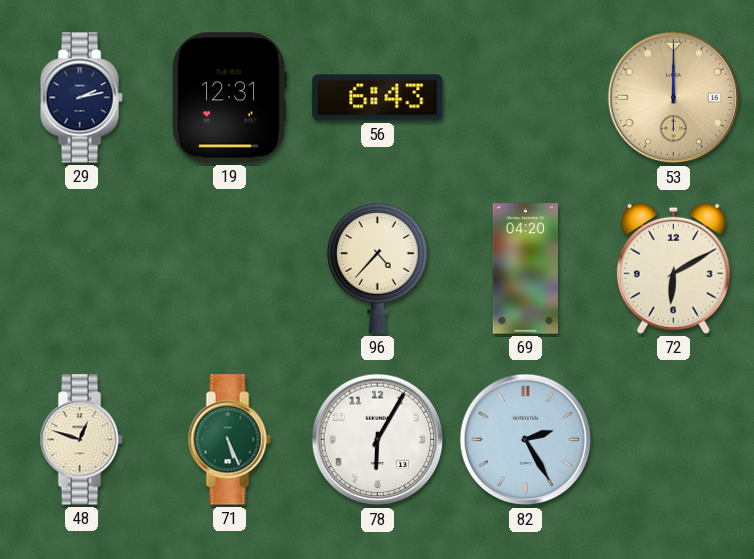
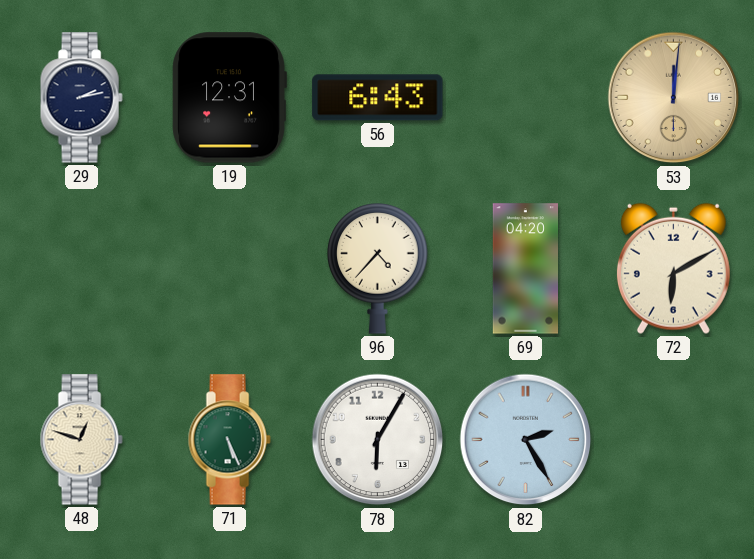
53: 12:00 -> 12:01
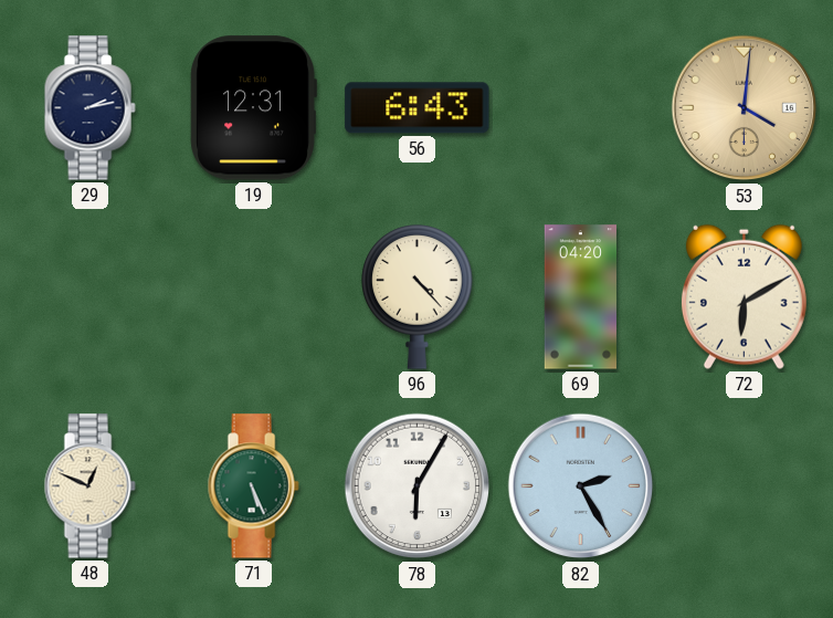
53: 12:01 -> 4:01
96: 4:37 -> 4:23
48: 12:48 -> 12:49
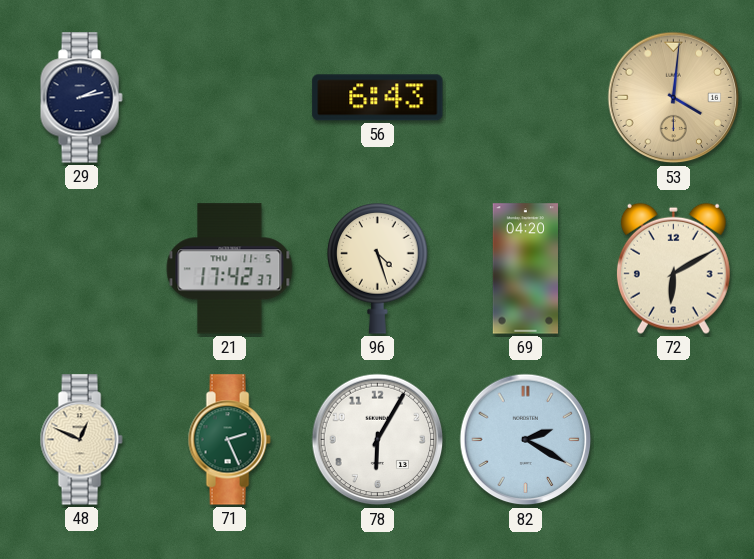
19: 12:31 -> none
21: none -> 17:42
96: 4:23 -> 4:27
71: 5:26 -> 2:26
82: 2:25 -> 2:20
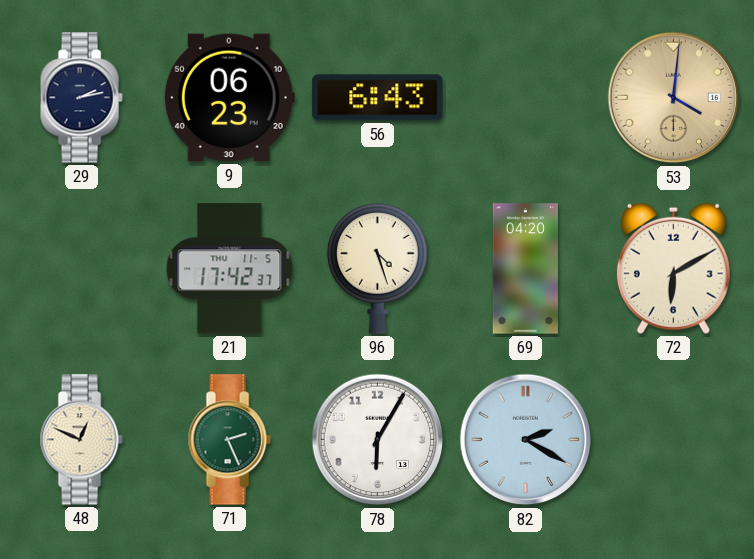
9: none -> 06:23
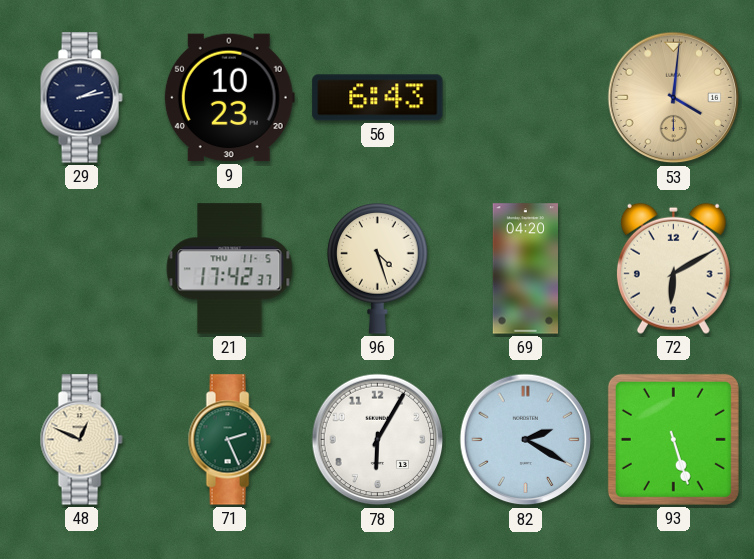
9: 06:23 -> 10:23
93: none -> 5:27
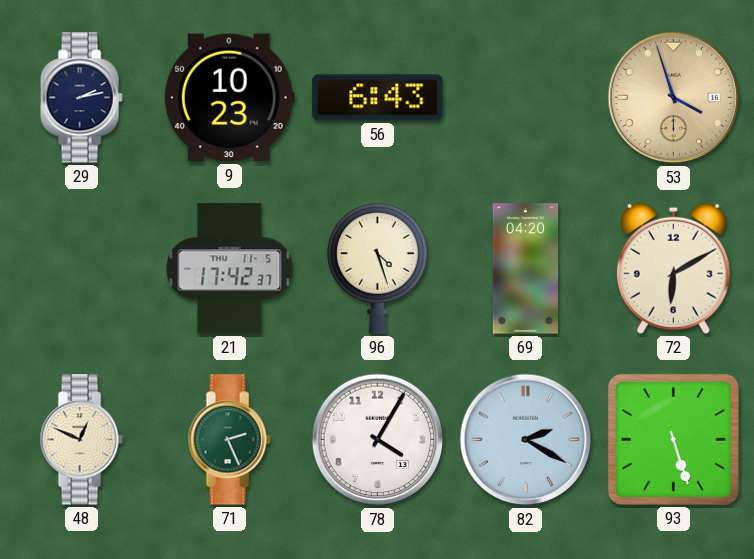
53: 4:01 -> 3:57
78: 6:05 -> 4:05
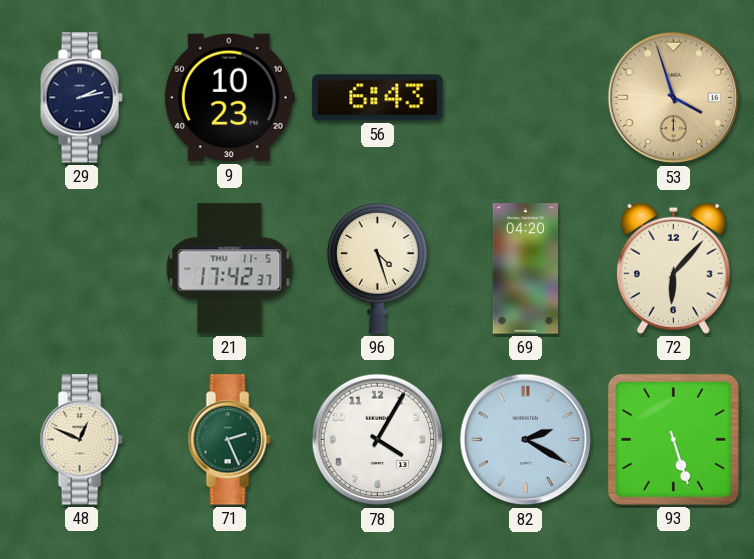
72: 6:10 -> 6:07
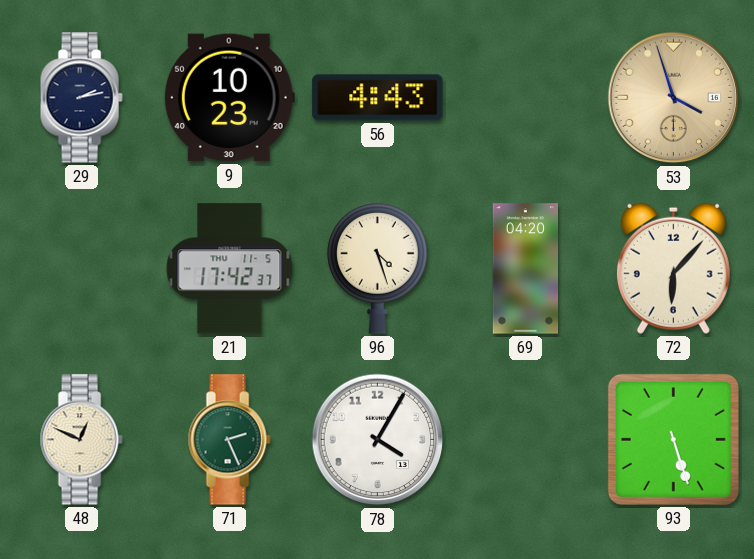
56: 6:43 -> 4:43
82: 2:20 -> none
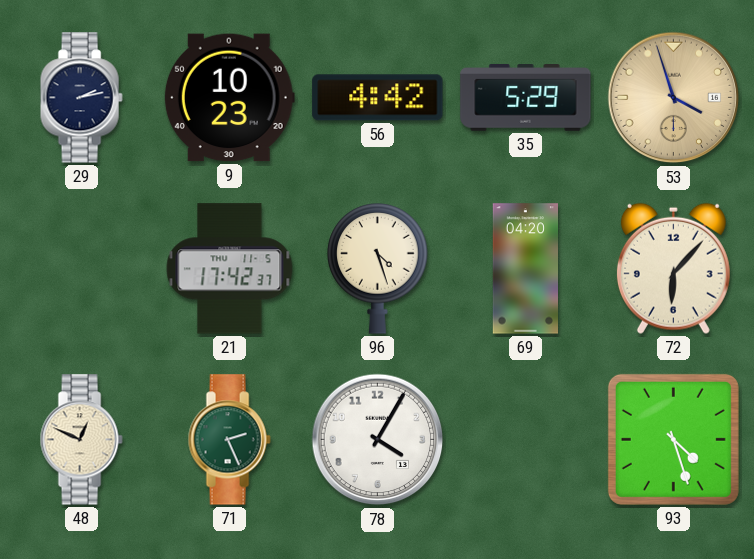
56: 4:43 -> 4:42
35: none -> 5:29
93: 5:27 -> 4:27
